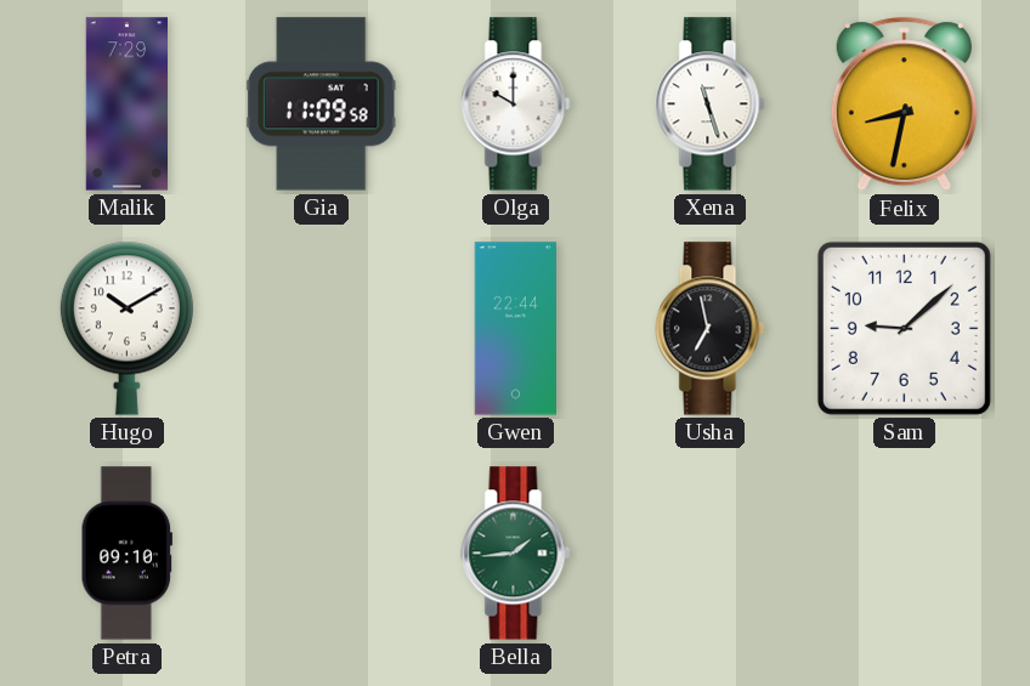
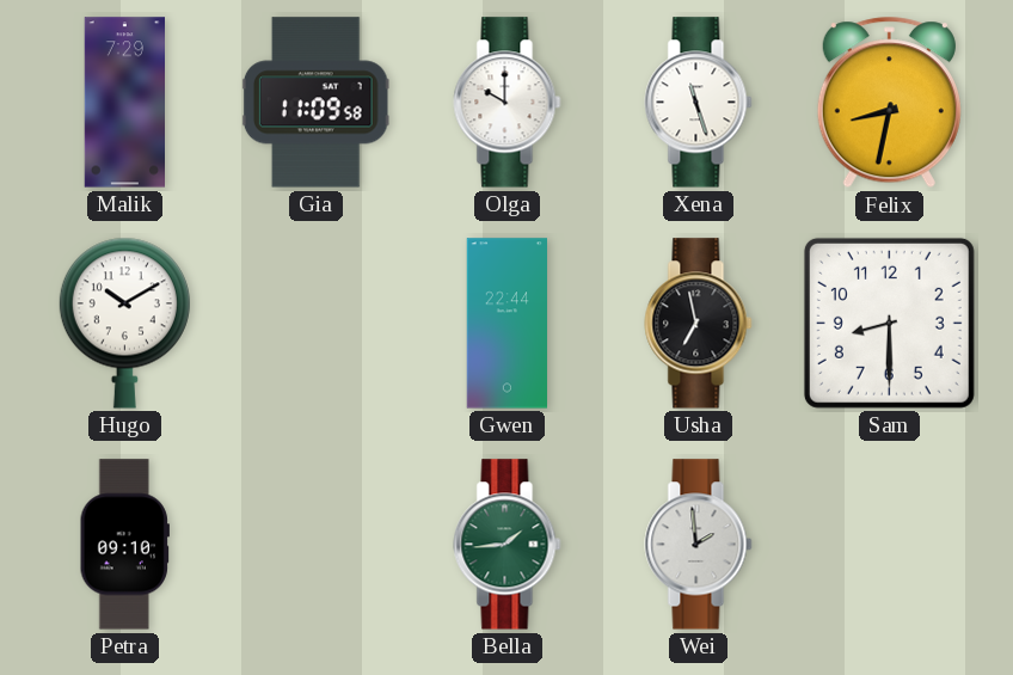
Sam: 9:08 -> 8:30
Wei: none -> 1:59
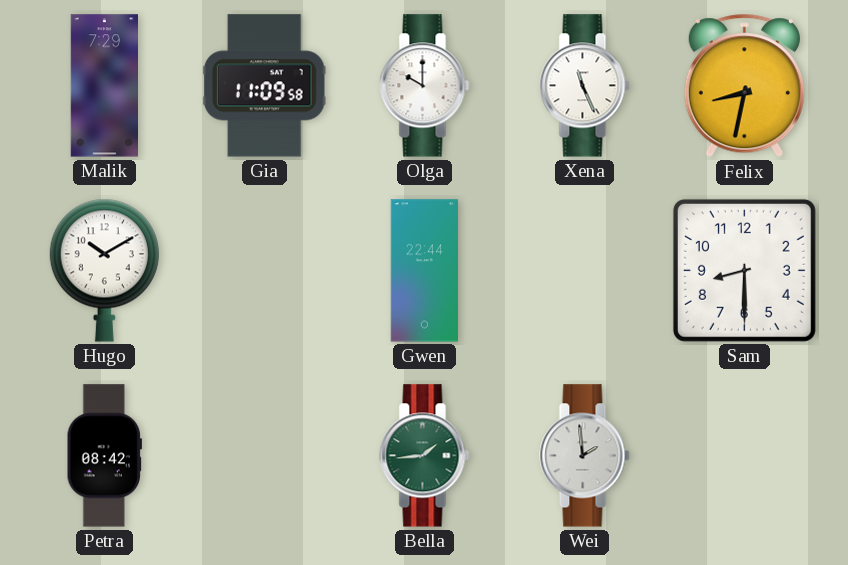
Xena: 11:27 -> 11:26
Usha: 6:58 -> none
Petra: 09:10 -> 08:42
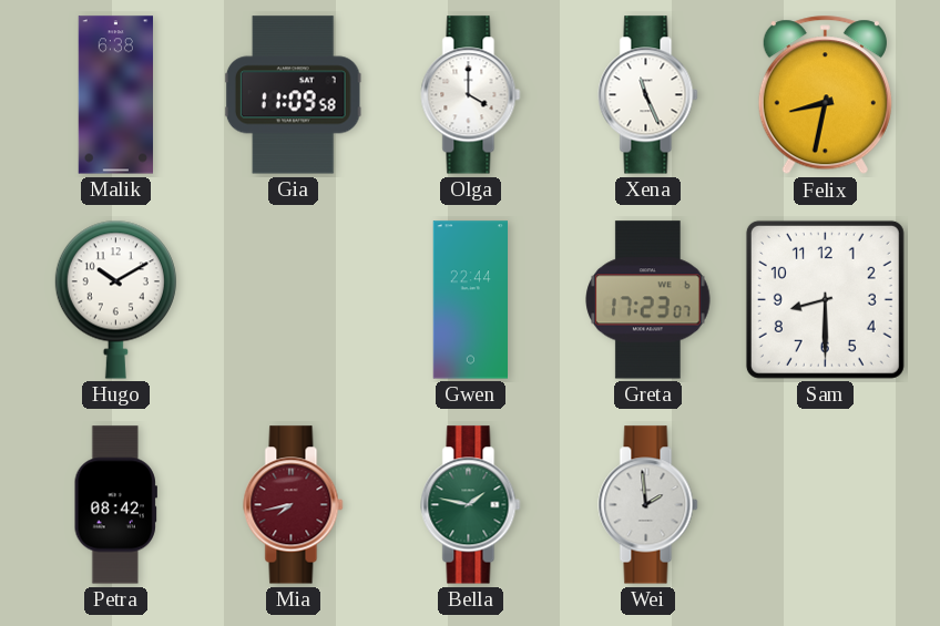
Malik: 7:29 -> 6:38
Olga: 10:00 -> 4:00
Greta: none -> 17:23
Mia: none -> 7:43
Bella: 1:44 -> 1:47
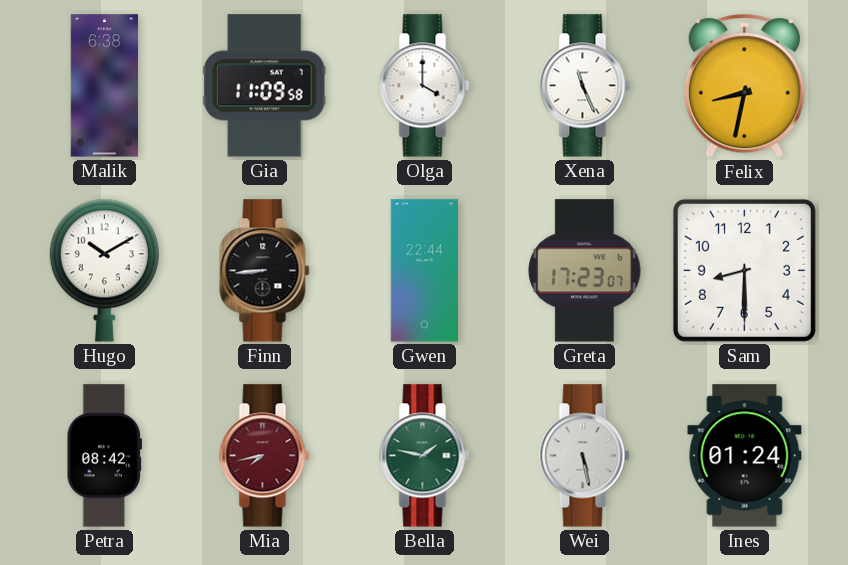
Finn: none -> 8:44
Wei: 1:59 -> 5:28
Ines: none -> 01:24
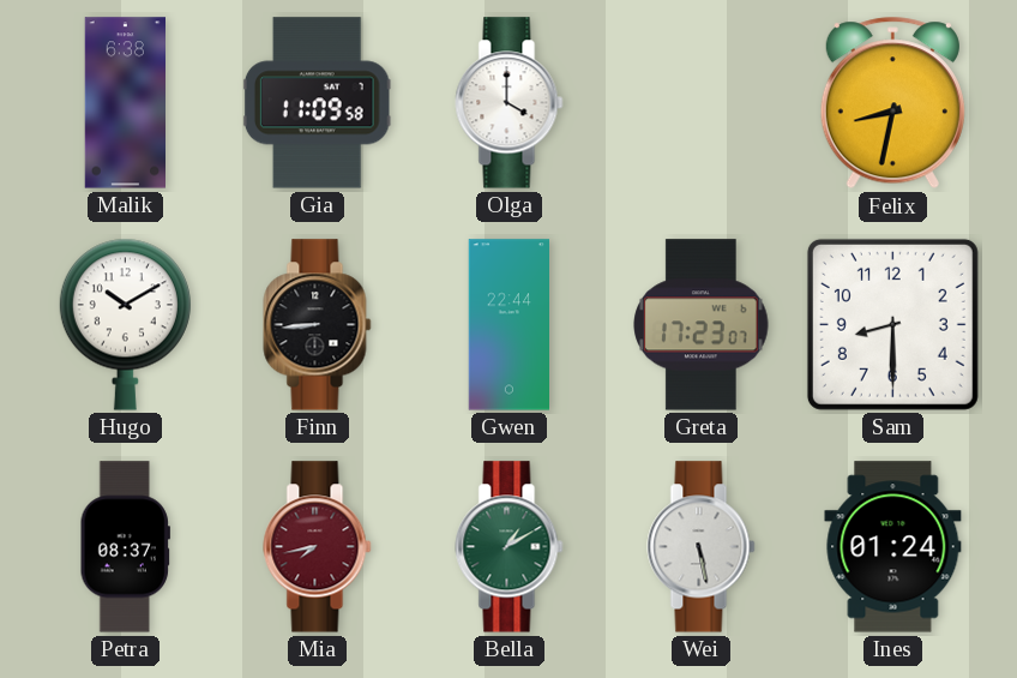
Xena: 11:26 -> none
Petra: 08:42 -> 08:37
Bella: 1:47 -> 1:10
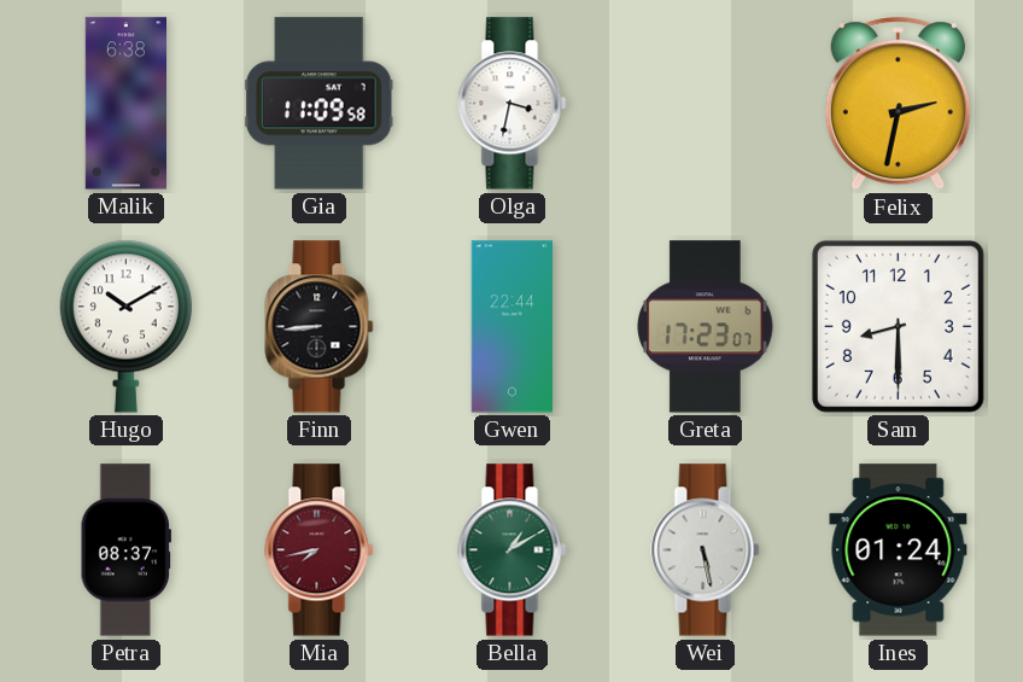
Olga: 4:00 -> 3:32
Felix: 8:32 -> 2:32
